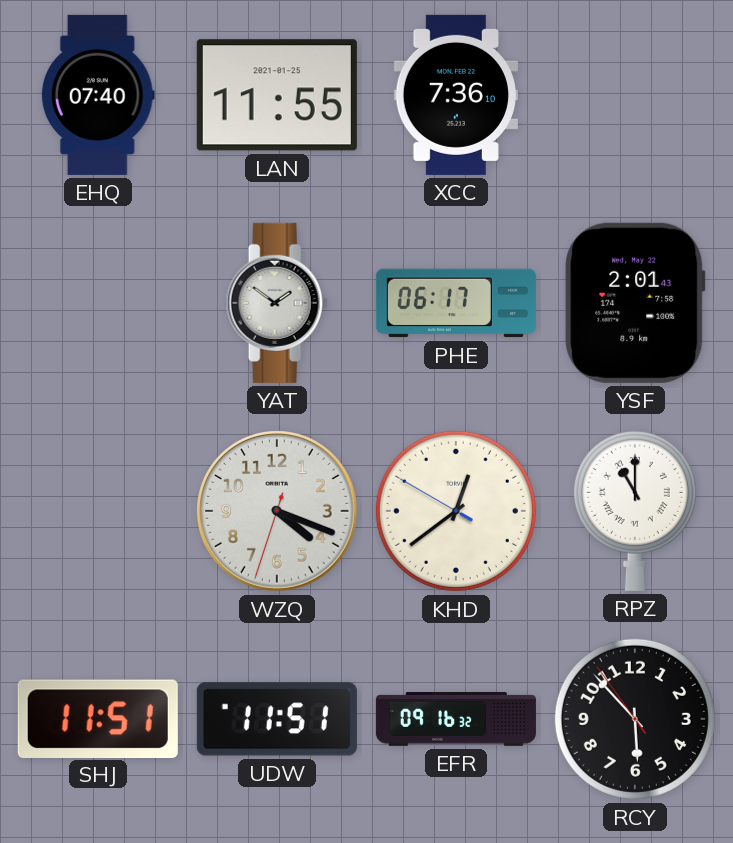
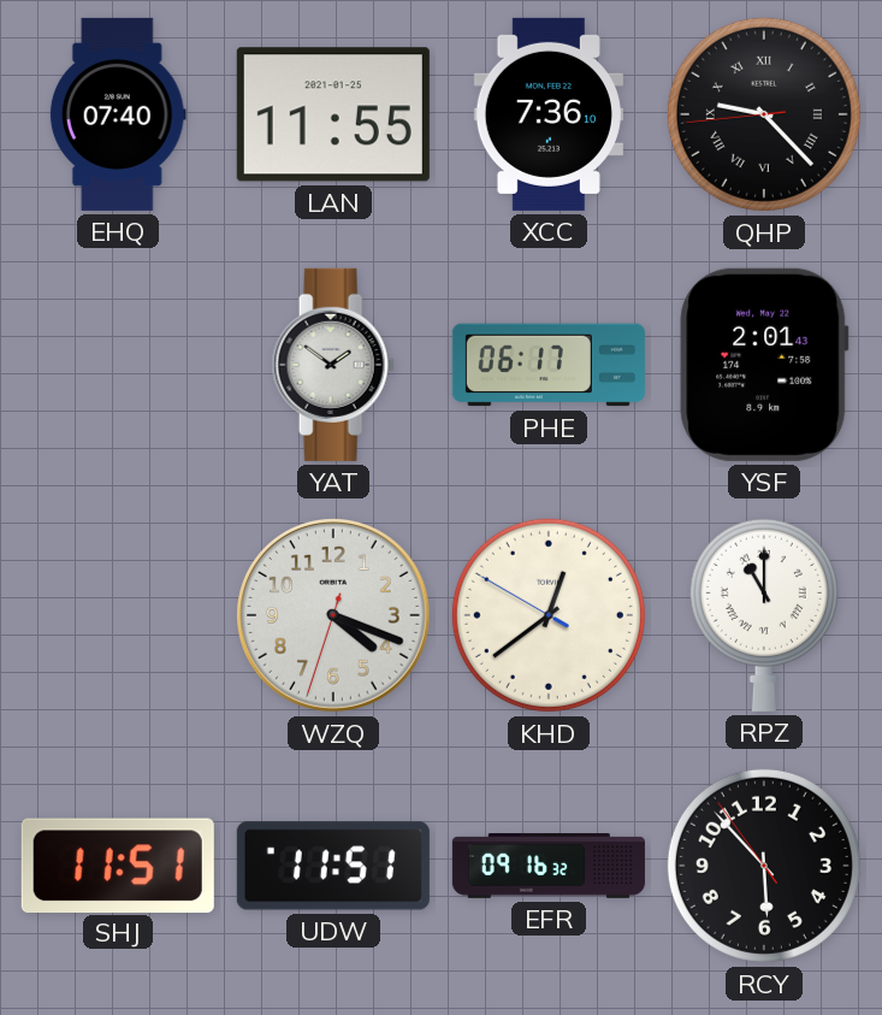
QHP: none -> 9:22
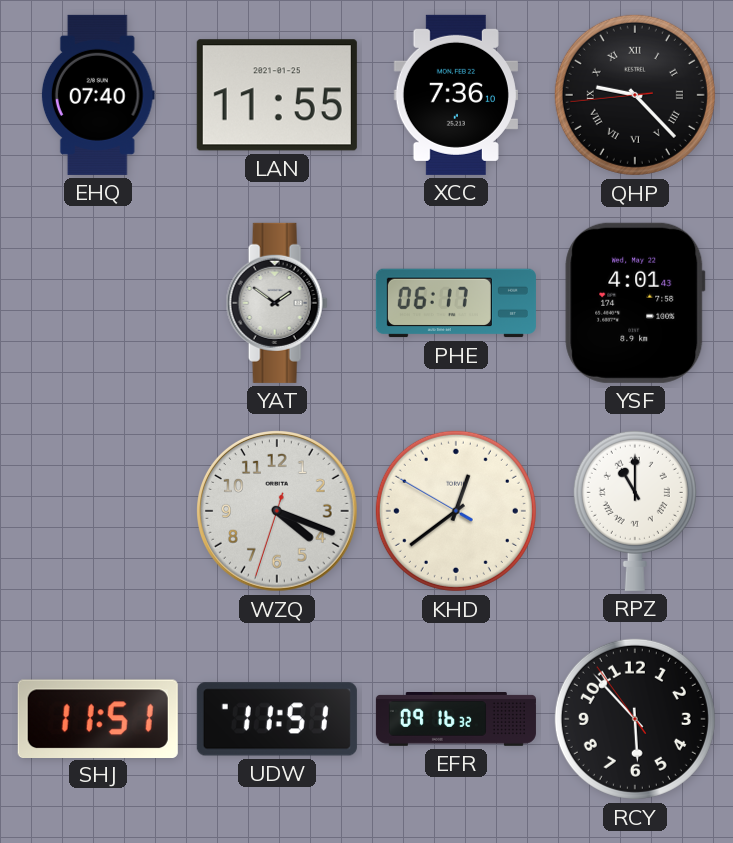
YSF: 2:01 -> 4:01
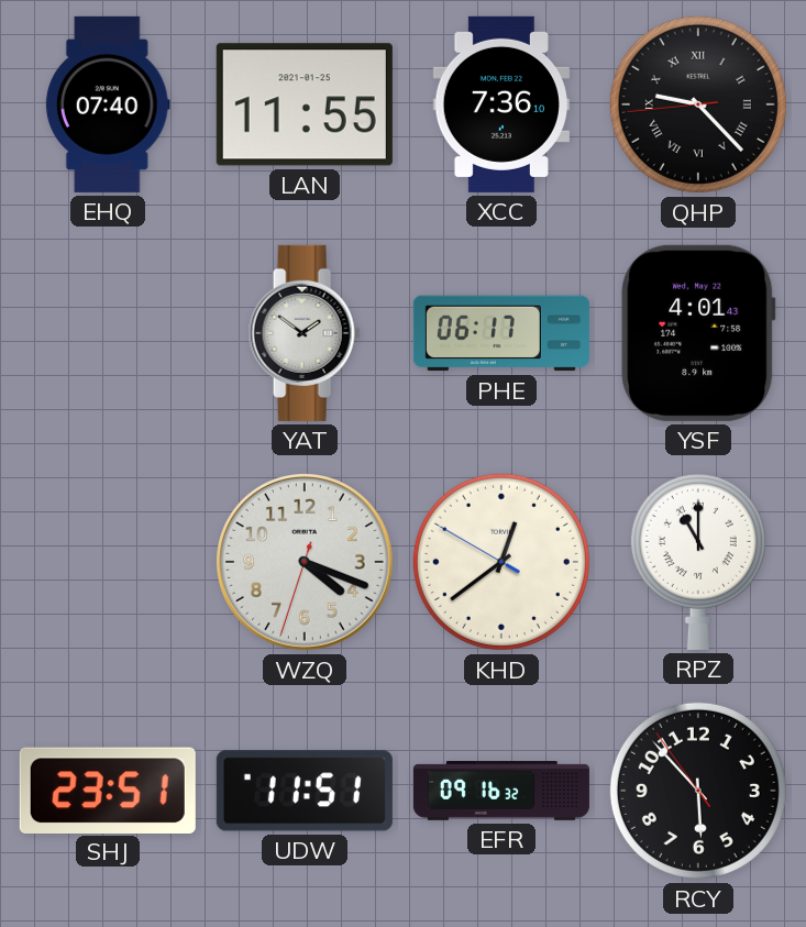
SHJ: 11:51 -> 23:51
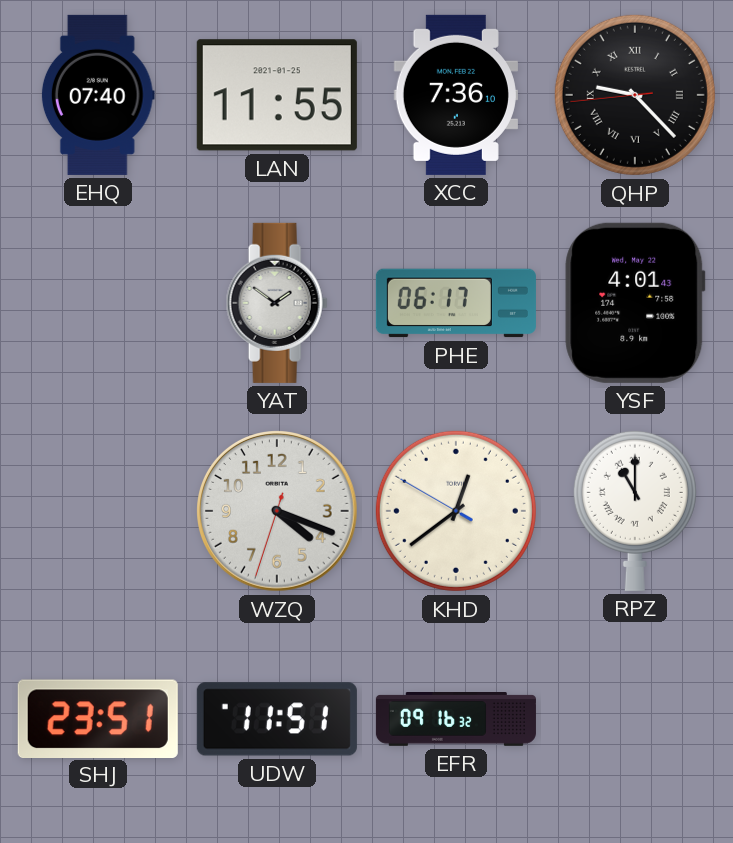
RCY: 5:52 -> none
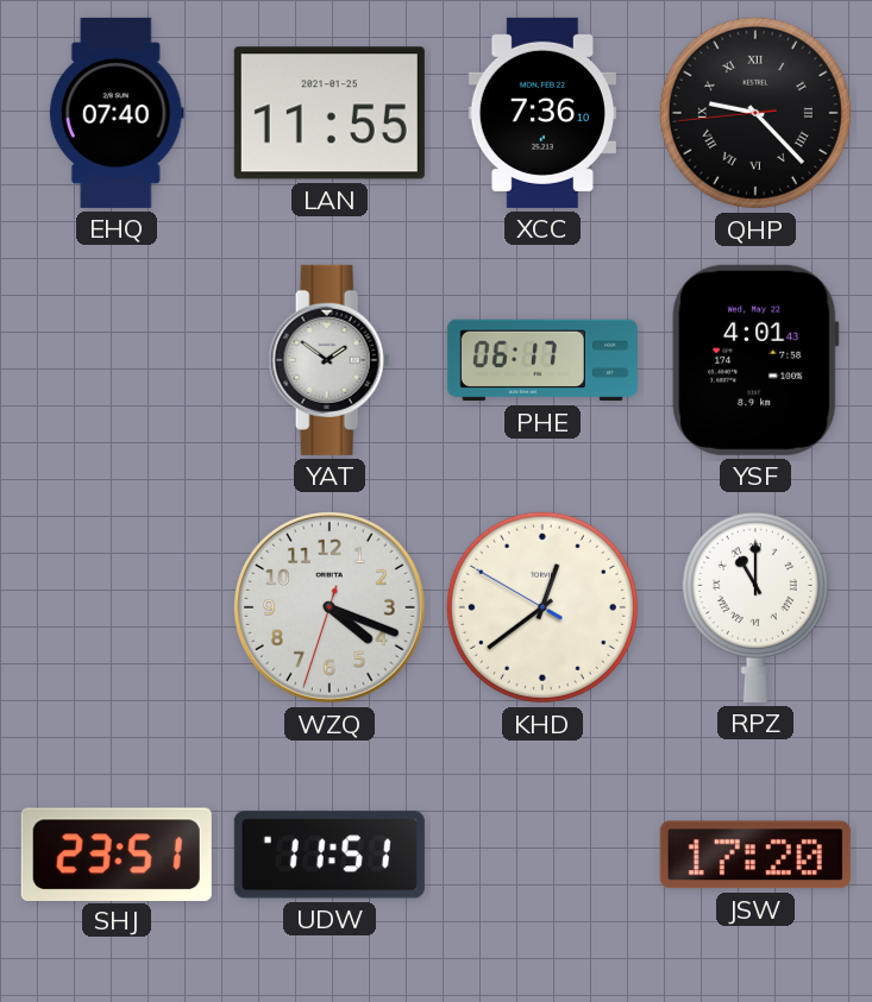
EFR: 09:16 -> none
JSW: none -> 17:20
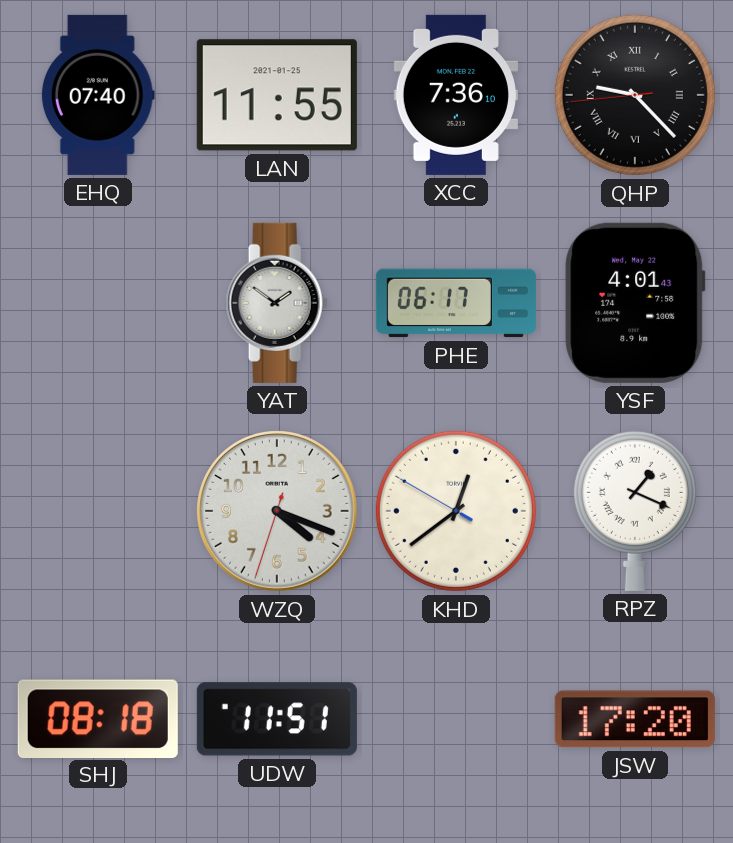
RPZ: 11:00 -> 1:19
SHJ: 23:51 -> 08:18
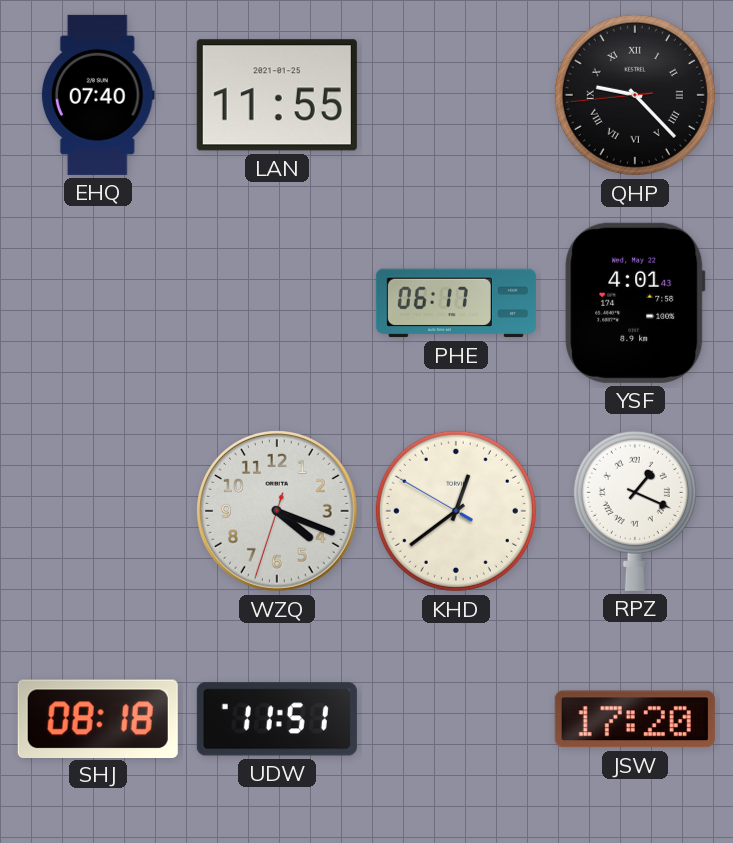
XCC: 7:36 -> none
YAT: 1:51 -> none
